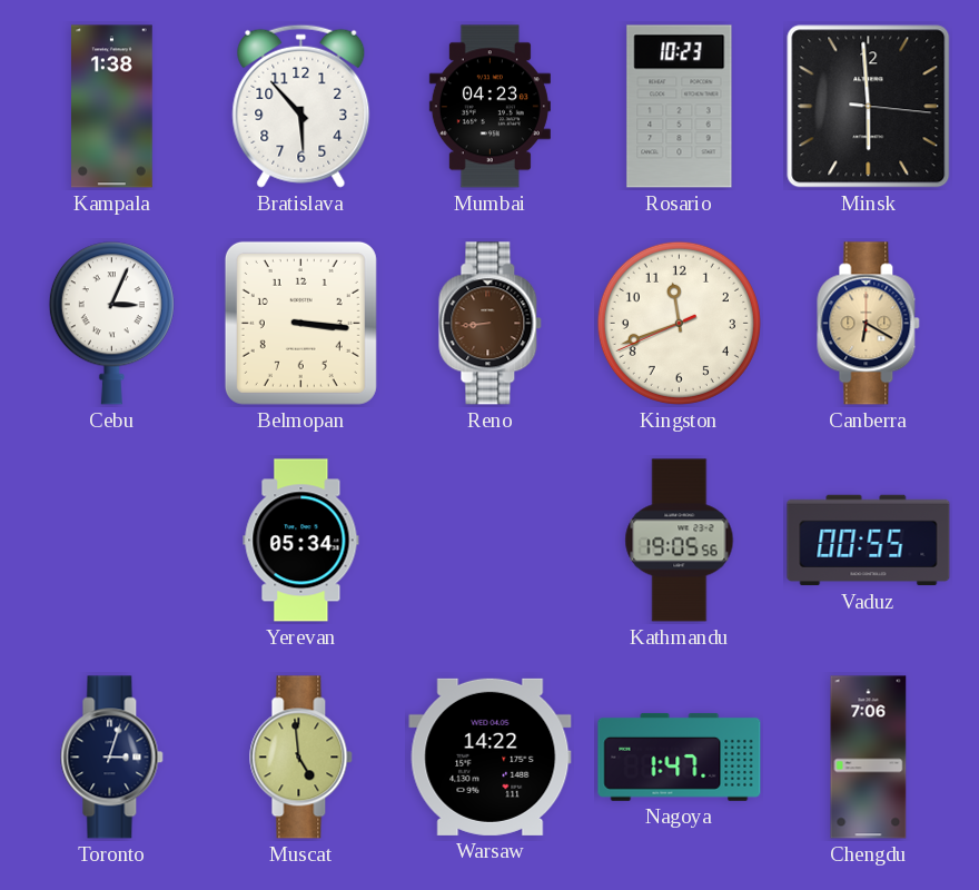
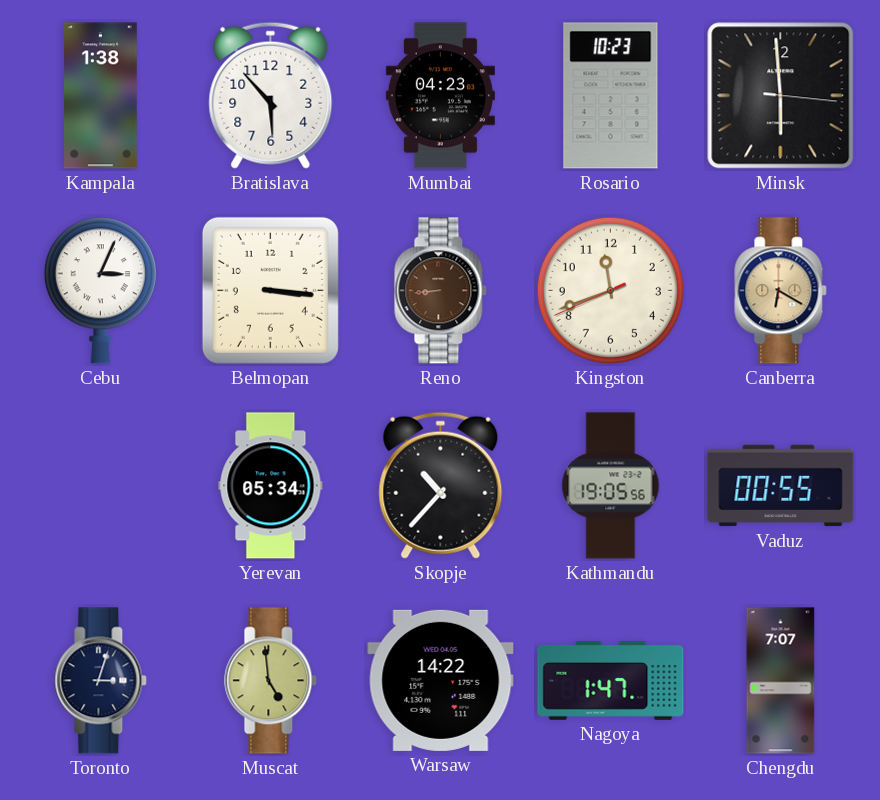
Skopje: none -> 10:37
Chengdu: 7:06 -> 7:07
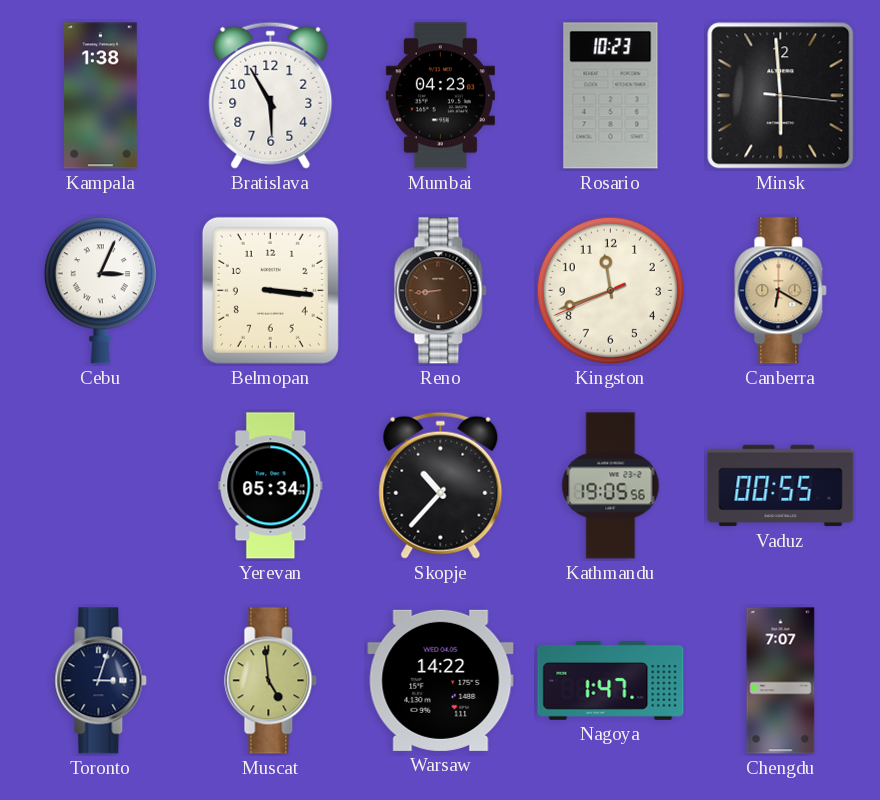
Bratislava: 5:53 -> 5:55
